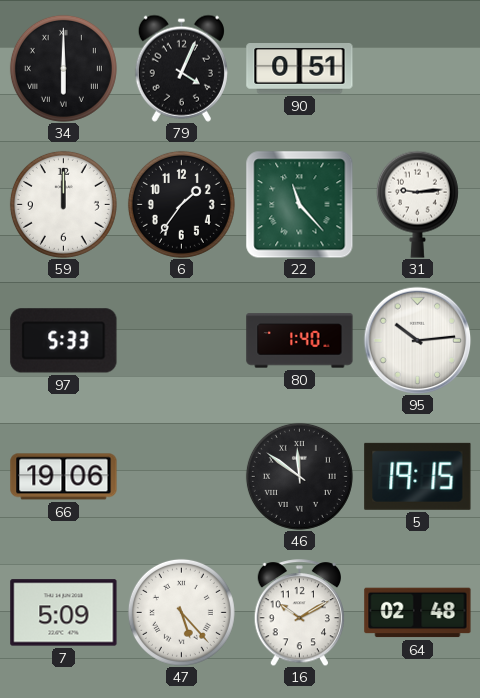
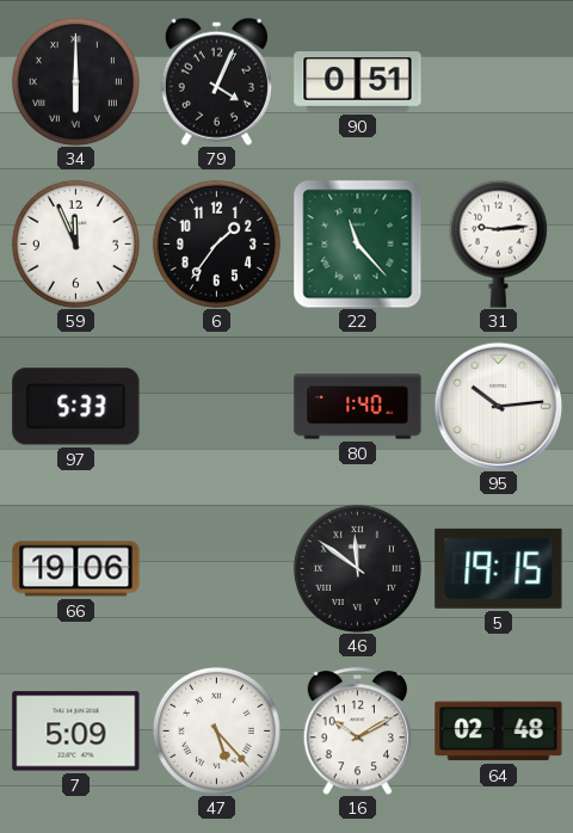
59: 12:00 -> 11:56
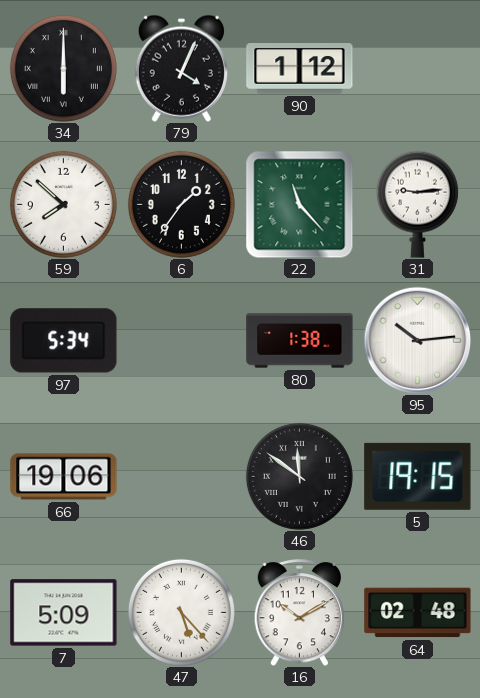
90: 0:51 -> 1:12
59: 11:56 -> 7:52
97: 5:33 -> 5:34
80: 1:40 -> 1:38
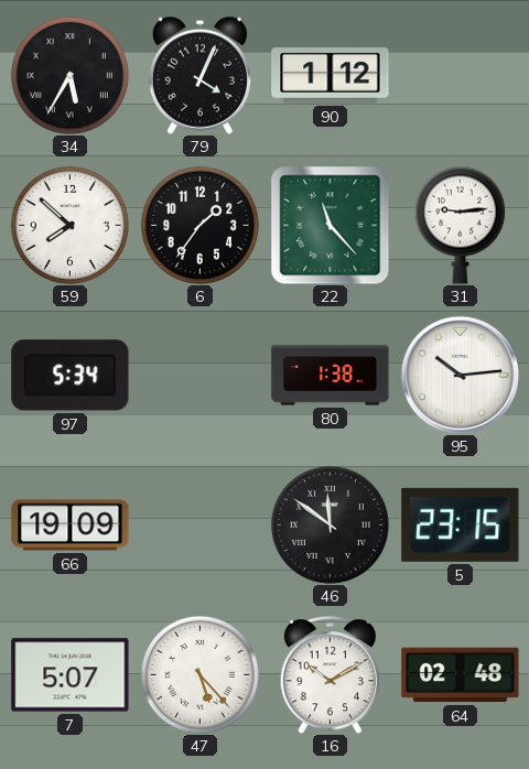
34: 6:00 -> 5:35
66: 19:06 -> 19:09
5: 19:15 -> 23:15
7: 5:09 -> 5:07
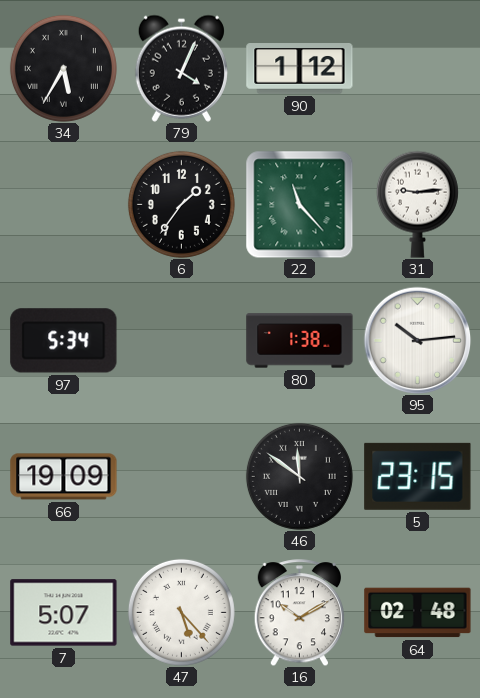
59: 7:52 -> none
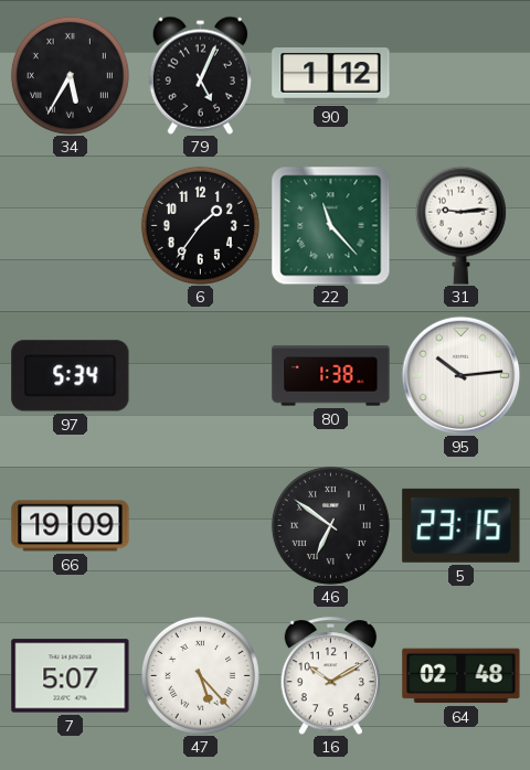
79: 4:04 -> 5:04
46: 11:51 -> 6:51
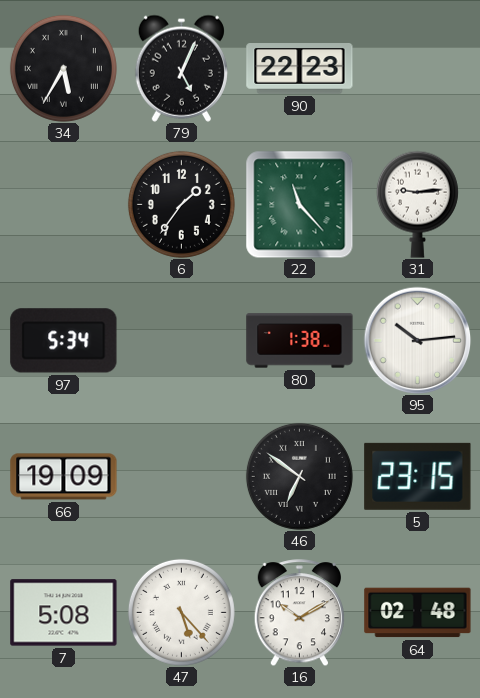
90: 1:12 -> 22:23
7: 5:07 -> 5:08
